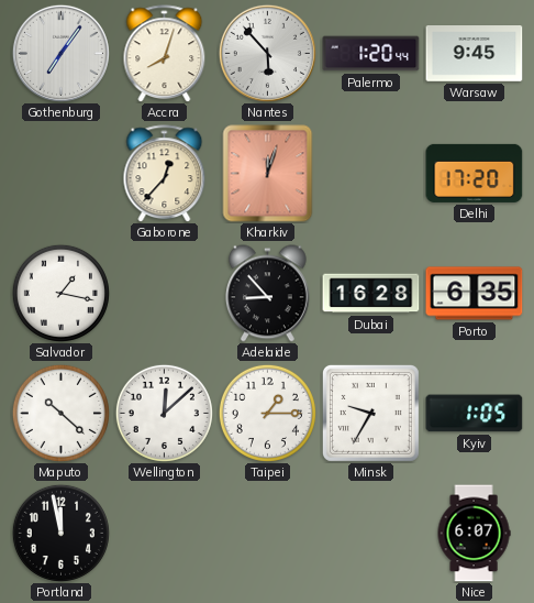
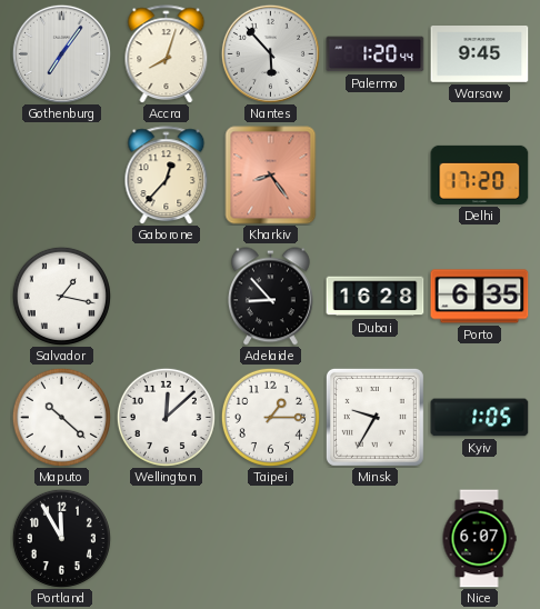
Kharkiv: 12:03 -> 8:24
Portland: 11:58 -> 11:55
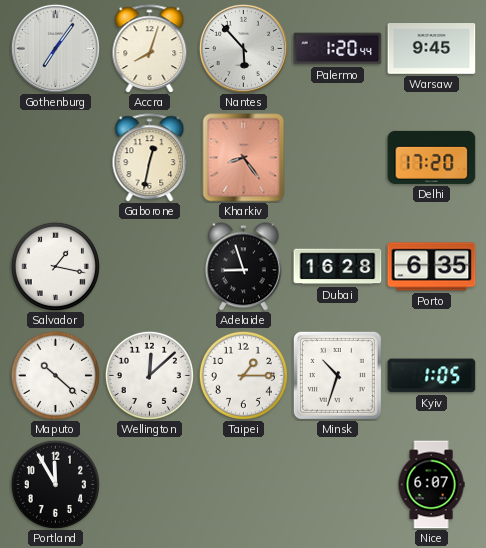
Gaborone: 12:37 -> 12:32
Adelaide: 8:53 -> 8:57
Minsk: 9:35 -> 10:33
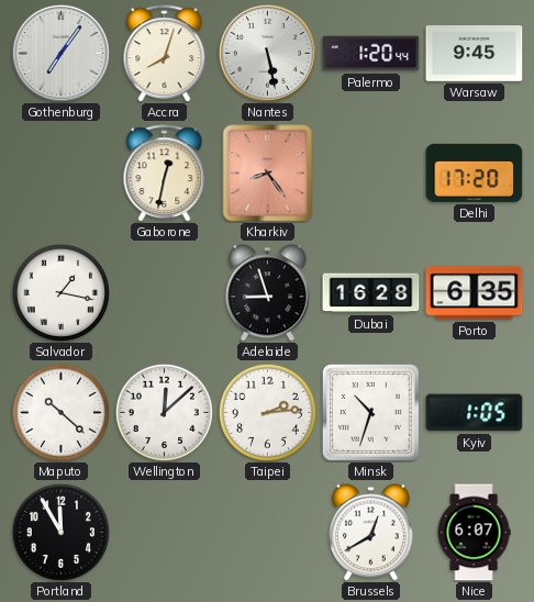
Nantes: 5:53 -> 5:28
Taipei: 1:15 -> 2:14
Brussels: none -> 12:40
